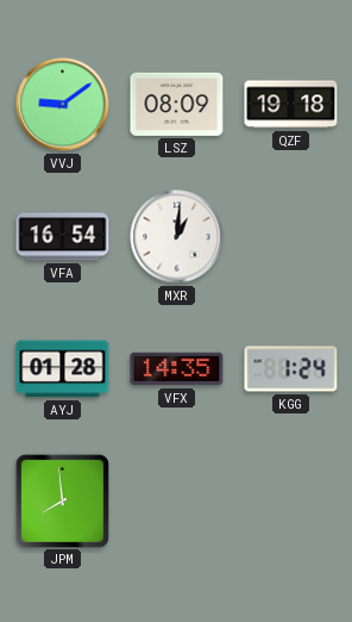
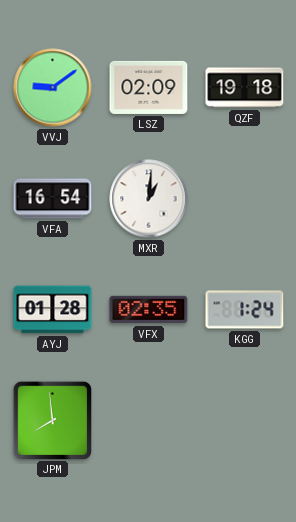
LSZ: 08:09 -> 02:09
VFX: 14:35 -> 02:35
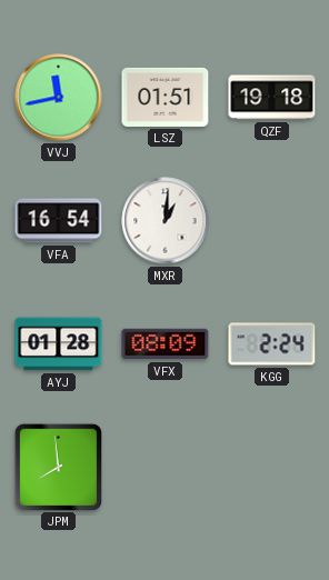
VVJ: 9:09 -> 11:43
LSZ: 02:09 -> 01:51
VFX: 02:35 -> 08:09
KGG: 1:24 -> 2:24
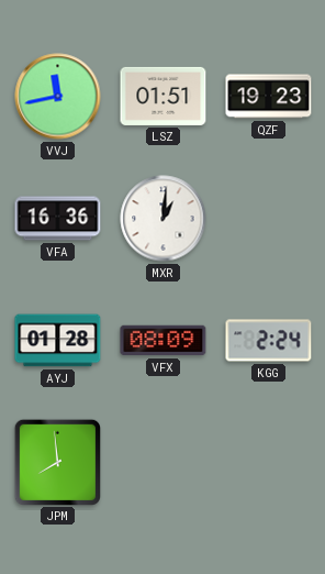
QZF: 19:18 -> 19:23
VFA: 16:54 -> 16:36
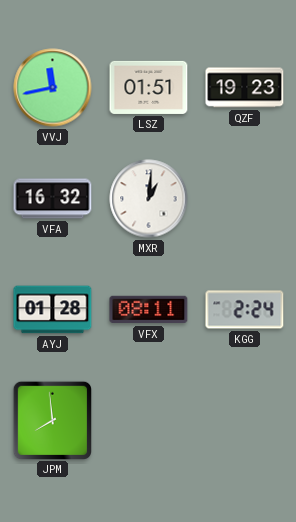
VFA: 16:36 -> 16:32
VFX: 08:09 -> 08:11
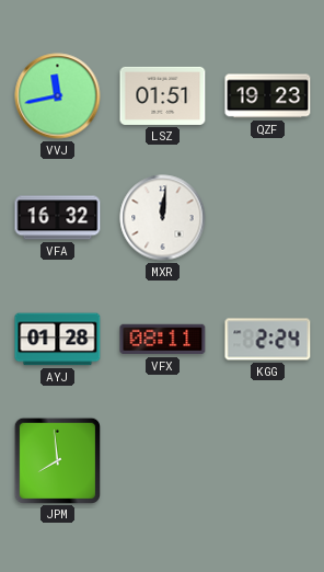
MXR: 1:01 -> 12:01
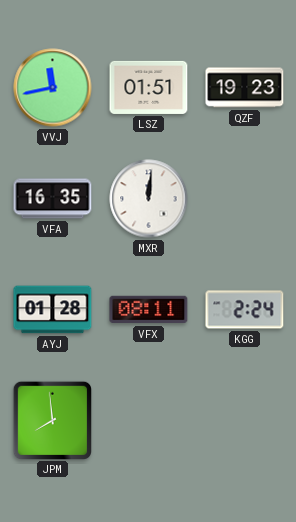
VFA: 16:32 -> 16:35
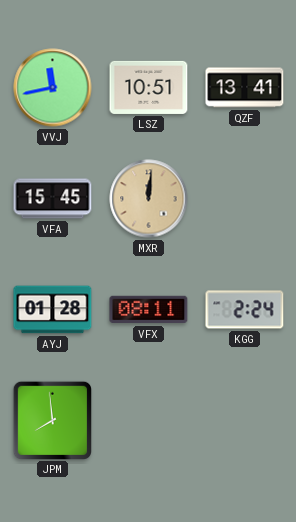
LSZ: 01:51 -> 10:51
QZF: 19:23 -> 13:41
VFA: 16:35 -> 15:45
MXR dial: white -> champagne
